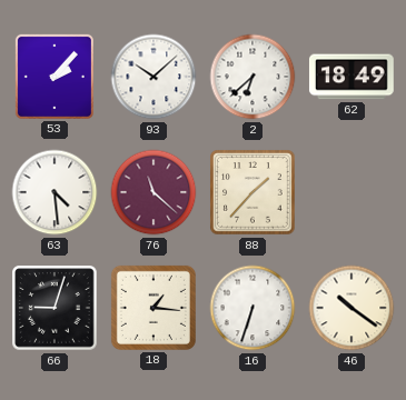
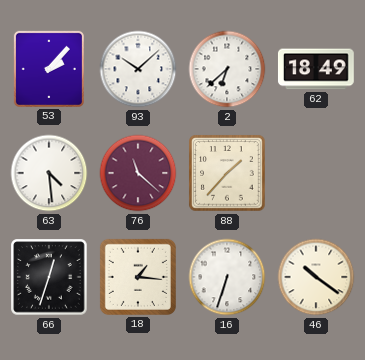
66: 9:03 -> 12:33
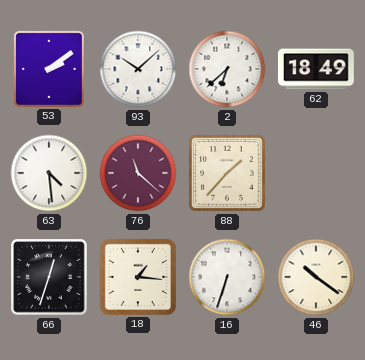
53: 2:07 -> 2:09
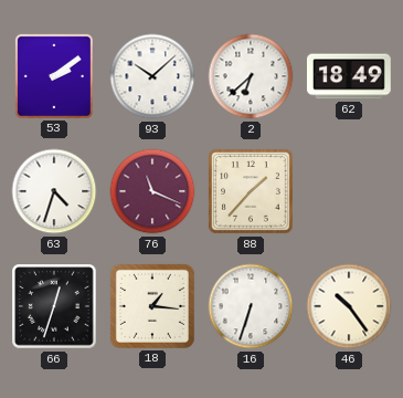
63: 4:29 -> 4:33
76: 11:22 -> 11:19
46: 10:21 -> 10:24
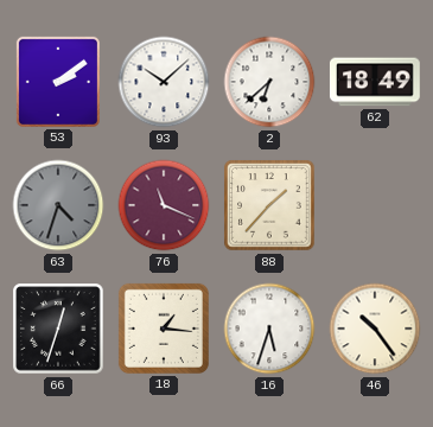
63 dial: white -> grey
16: 6:33 -> 5:33
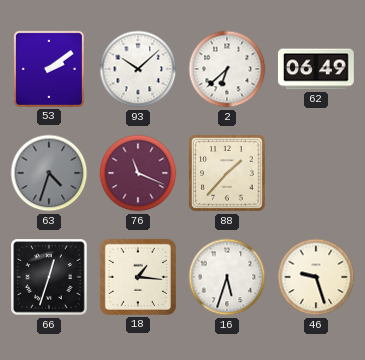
62: 18:49 -> 06:49
46: 10:24 -> 9:27
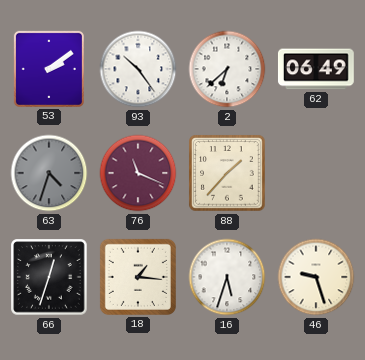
93: 10:08 -> 10:24
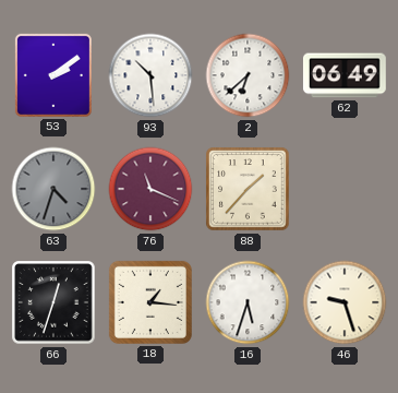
93: 10:24 -> 10:29
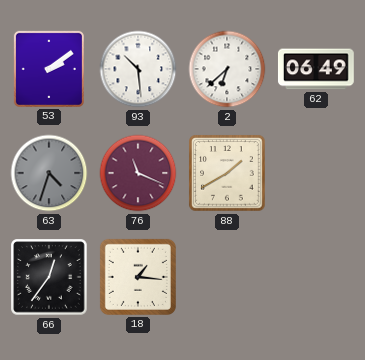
88: 1:37 -> 1:40
66: 12:33 -> 12:36
16: 5:33 -> none
46: 9:27 -> none
